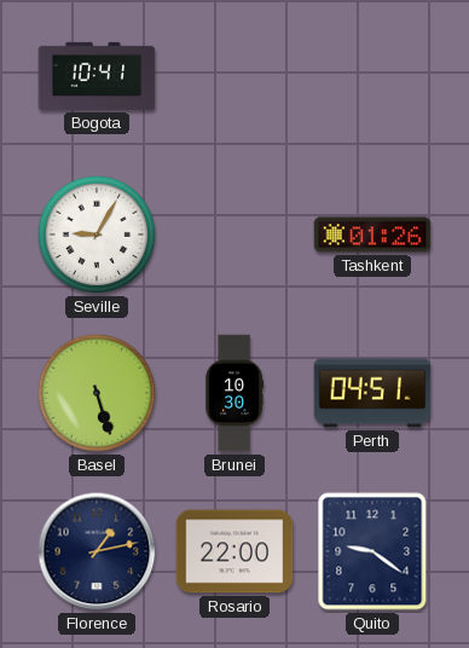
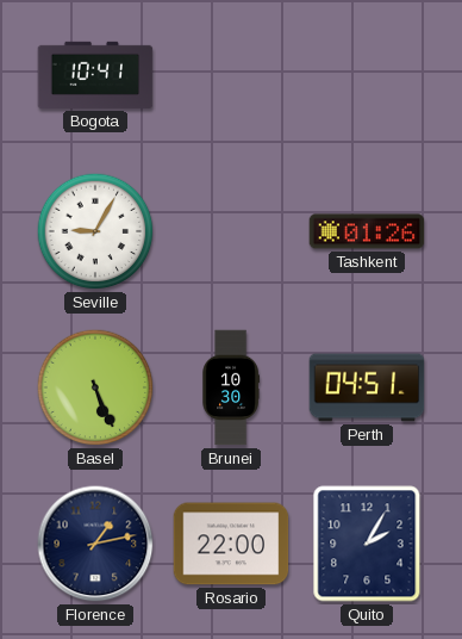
Basel: 5:27 -> 5:26
Quito: 9:21 -> 2:05
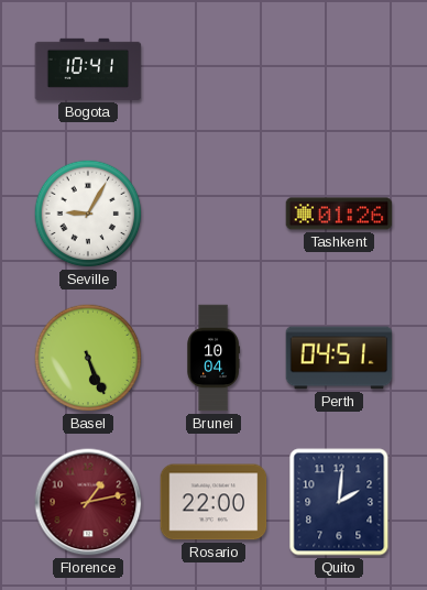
Brunei: 10:30 -> 10:04
Florence dial: navy -> burgundy
Quito: 2:05 -> 2:01
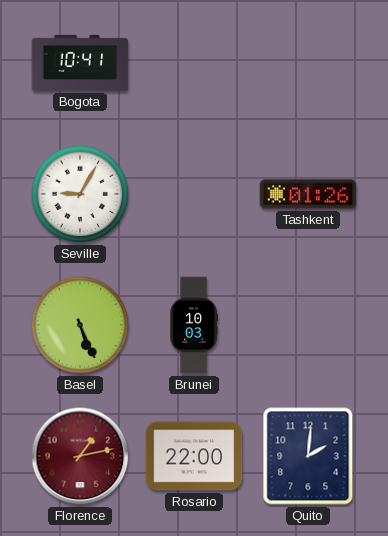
Brunei: 10:04 -> 10:03
Perth: 04:51 -> none
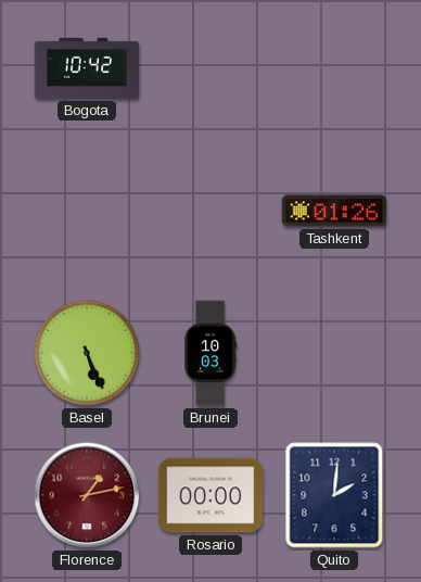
Bogota: 10:41 -> 10:42
Seville: 9:05 -> none
Rosario: 22:00 -> 00:00
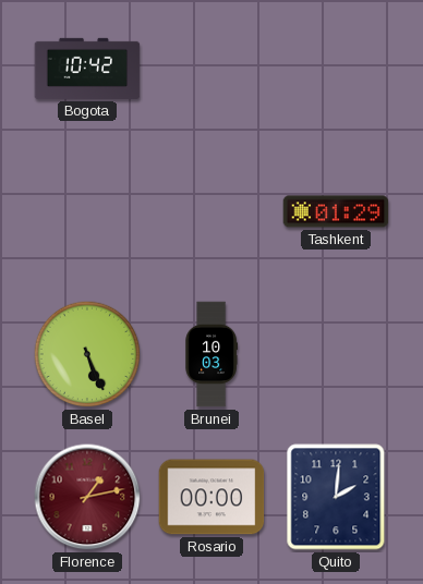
Tashkent: 01:26 -> 01:29
